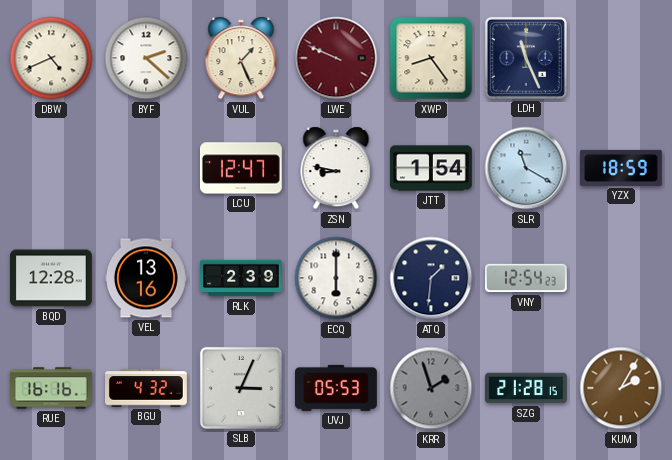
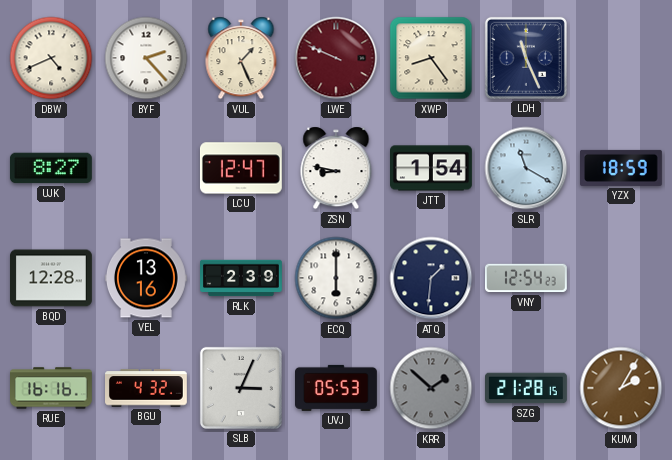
BYF: 2:22 -> 2:23
UJK: none -> 8:27
KRR: 1:57 -> 1:52
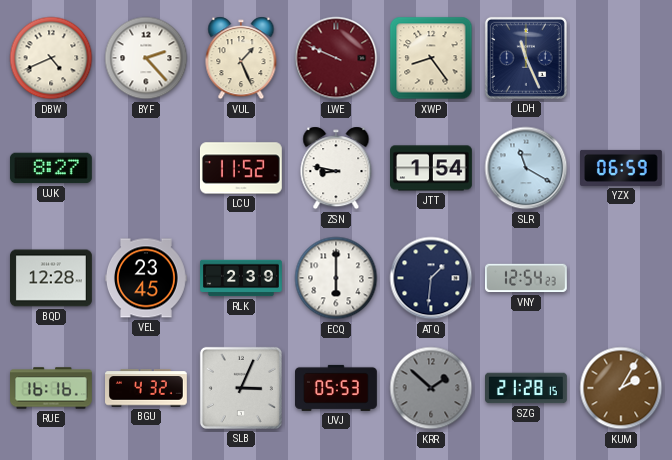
LCU: 12:47 -> 11:52
YZX: 18:59 -> 06:59
VEL: 13:16 -> 23:45
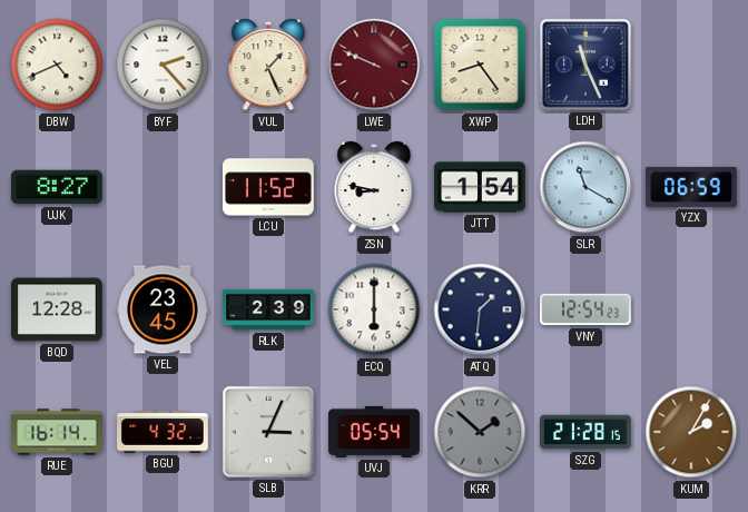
RUE: 16:16 -> 16:14
UVJ: 05:53 -> 05:54
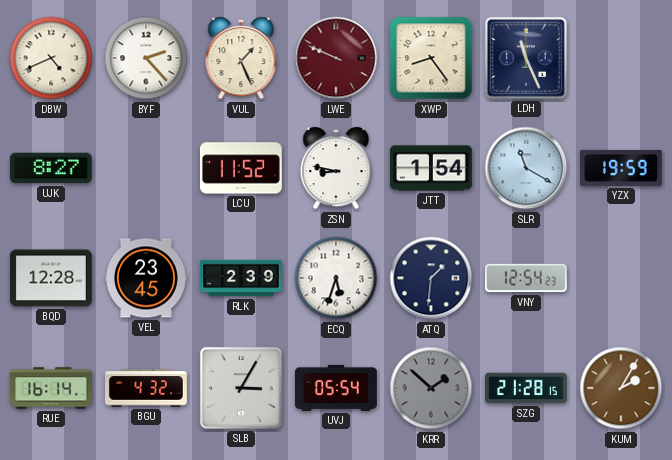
YZX: 06:59 -> 19:59
ECQ: 6:00 -> 5:33
SLB: 3:04 -> 3:05
